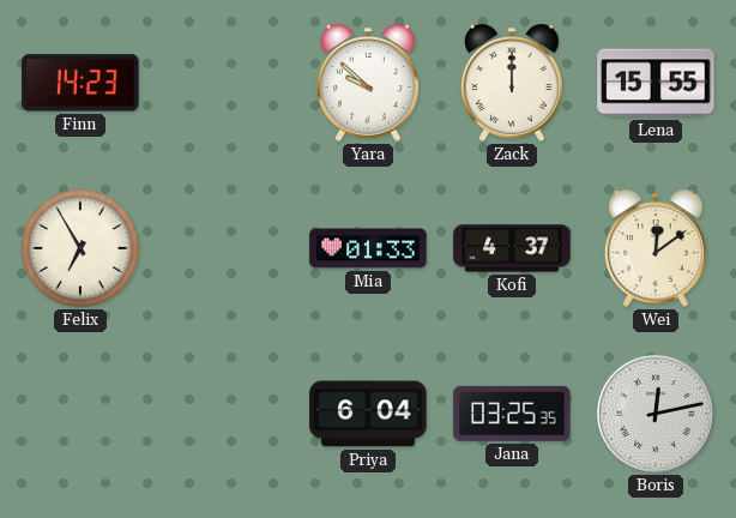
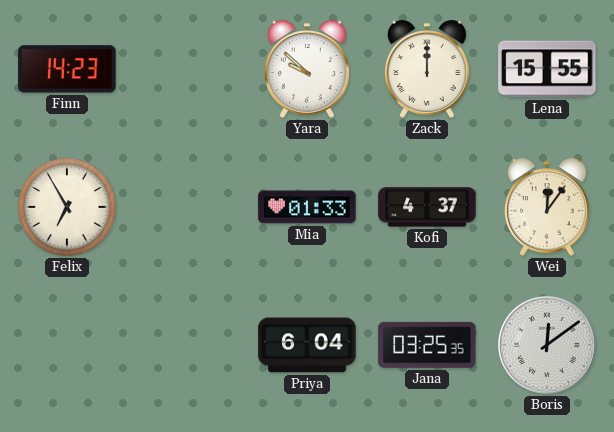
Wei: 12:09 -> 12:06
Boris: 12:13 -> 12:09
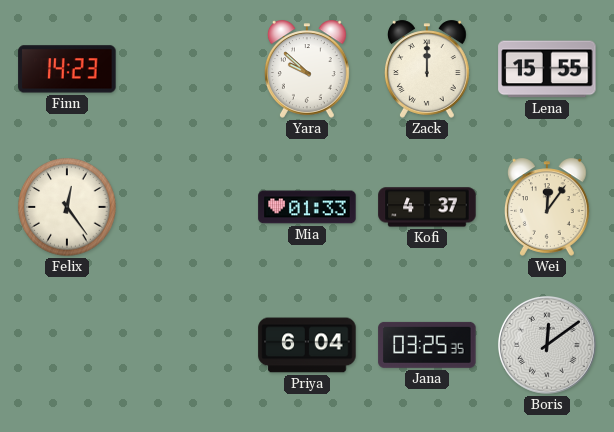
Felix: 6:55 -> 12:24
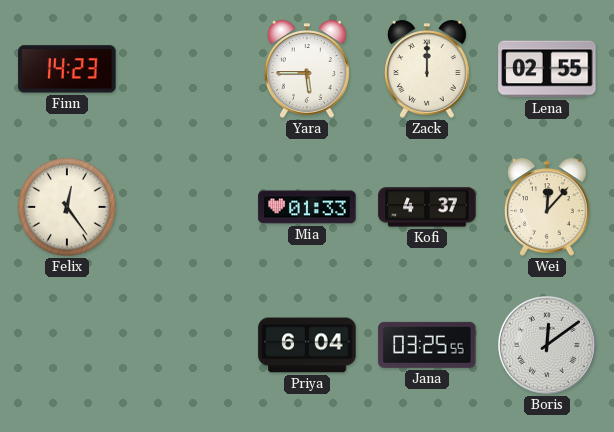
Yara: 9:52 -> 5:45
Lena: 15:55 -> 02:55
Wei: 12:06 -> 12:07
Jana: 03:25:35 -> 03:25:55
